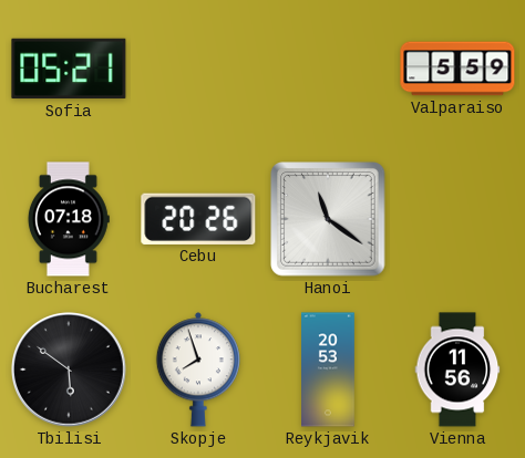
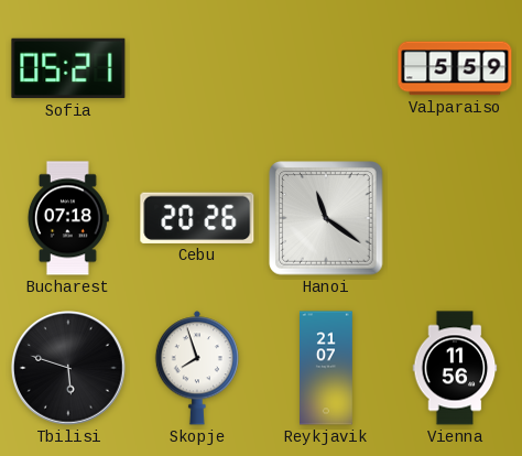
Tbilisi: 5:51 -> 5:48
Reykjavik: 20:53 -> 21:07
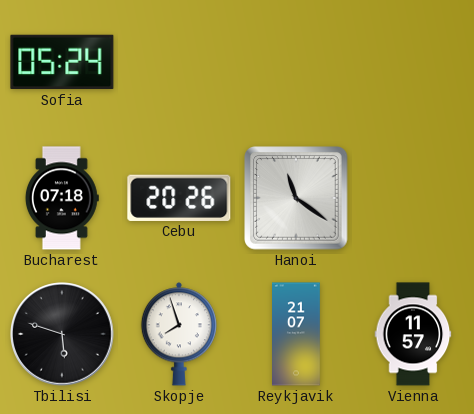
Sofia: 05:21 -> 05:24
Valparaiso: 5:59 -> none
Vienna: 11:56 -> 11:57
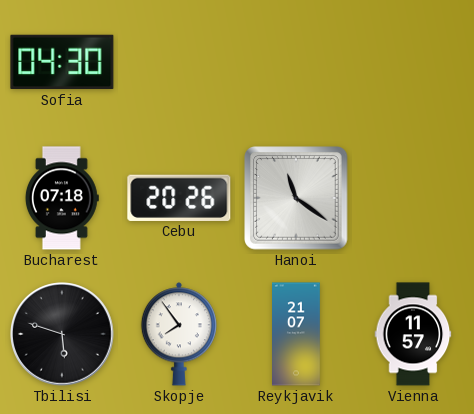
Sofia: 05:24 -> 04:30
Skopje: 7:57 -> 7:54
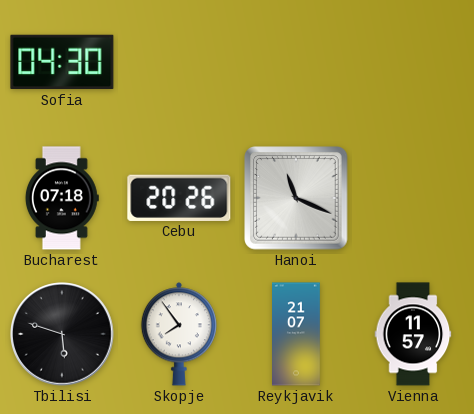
Hanoi: 11:21 -> 11:19
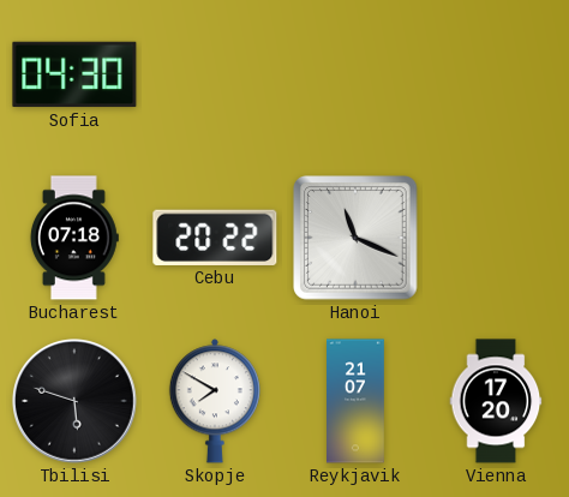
Cebu: 20:26 -> 20:22
Skopje: 7:54 -> 7:50
Vienna: 11:57 -> 17:20
